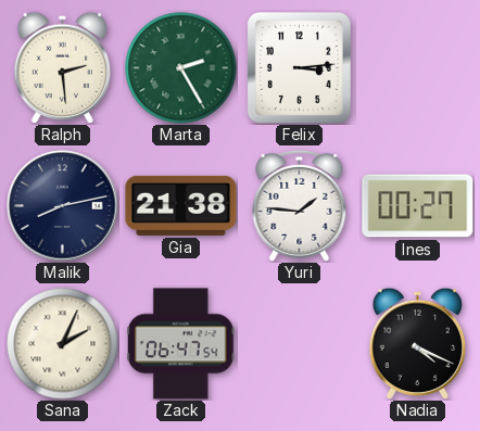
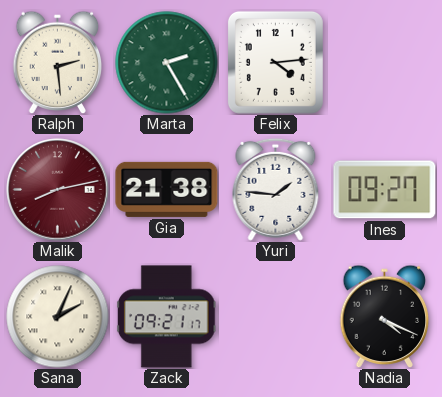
Felix: 3:14 -> 4:14
Malik dial: navy -> burgundy
Ines: 00:27 -> 09:27
Zack: 06:47 -> 09:21
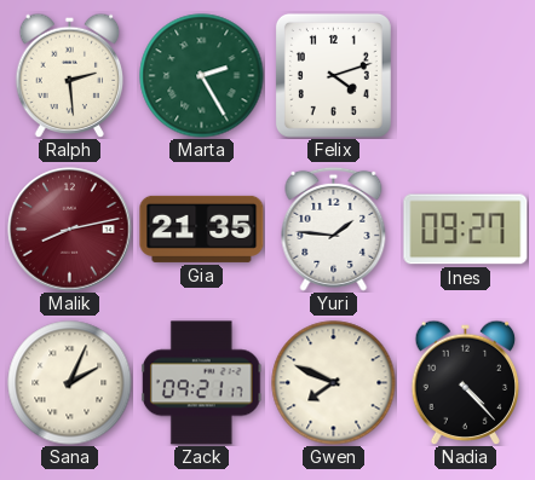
Felix: 4:14 -> 4:12
Gia: 21:38 -> 21:35
Gwen: none -> 7:49
Nadia: 4:19 -> 4:23
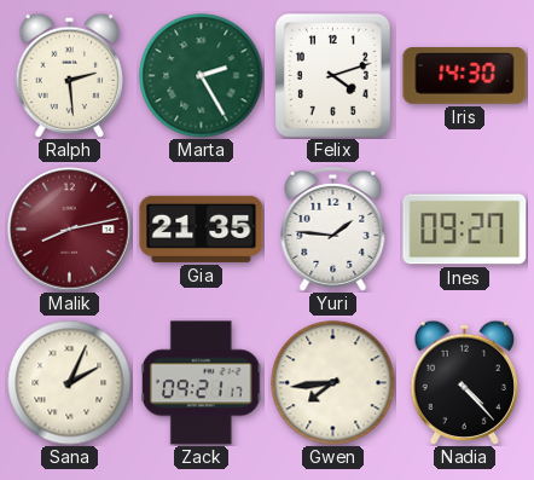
Iris: none -> 14:30
Gwen: 7:49 -> 7:44
